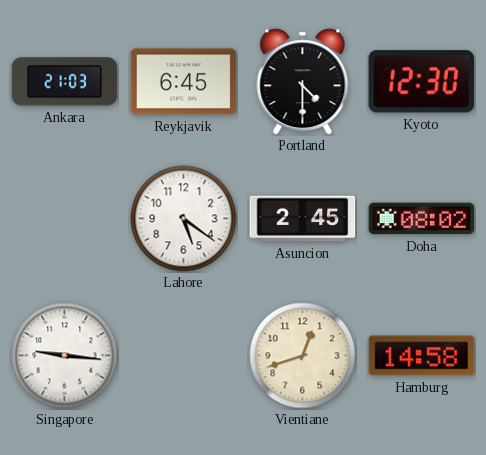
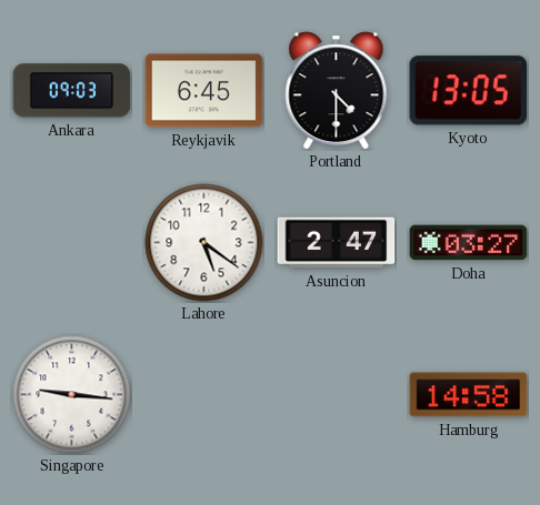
Ankara: 21:03 -> 09:03
Kyoto: 12:30 -> 13:05
Asuncion: 2:45 -> 2:47
Doha: 08:02 -> 03:27
Vientiane: 12:42 -> none
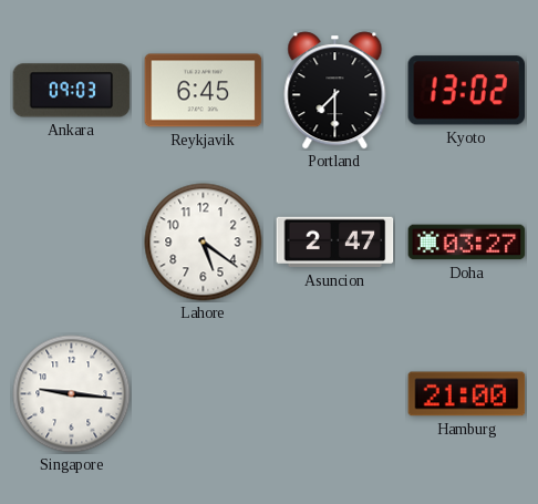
Portland: 4:30 -> 7:30
Kyoto: 13:05 -> 13:02
Hamburg: 14:58 -> 21:00
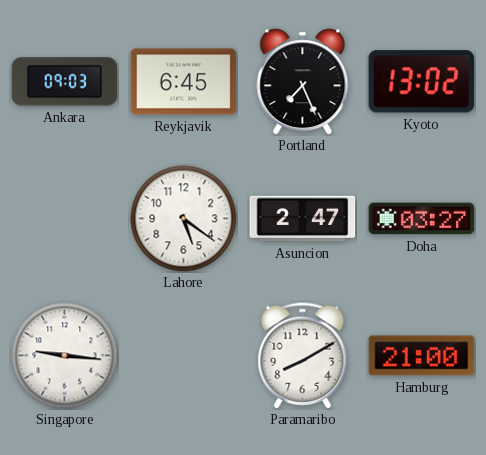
Portland: 7:30 -> 7:26
Paramaribo: none -> 8:10
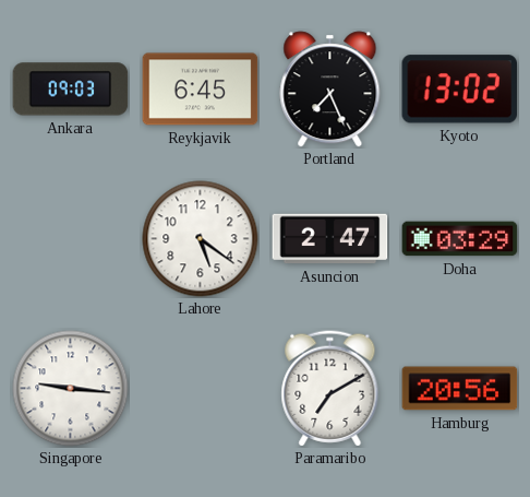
Doha: 03:27 -> 03:29
Paramaribo: 8:10 -> 7:10
Hamburg: 21:00 -> 20:56
